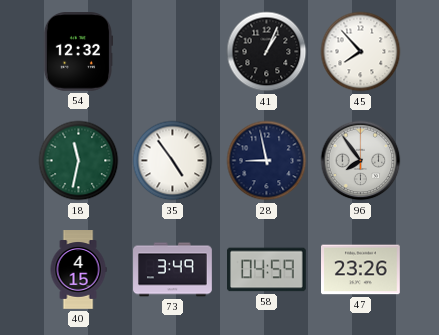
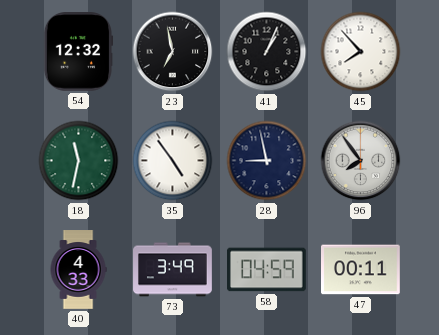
23: none -> 6:58
40: 4:15 -> 4:33
47: 23:26 -> 00:11
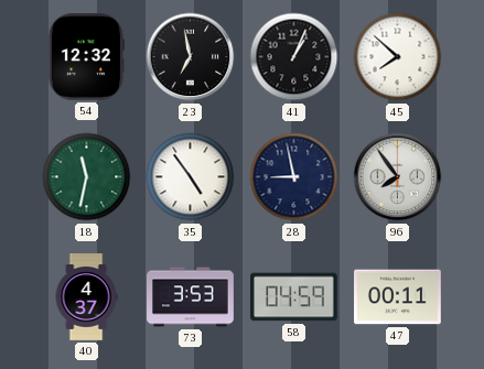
45: 7:53 -> 7:52
40: 4:33 -> 4:37
73: 3:49 -> 3:53
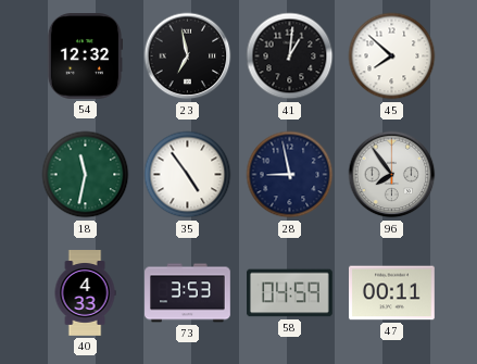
41: 1:04 -> 1:01
40: 4:37 -> 4:33
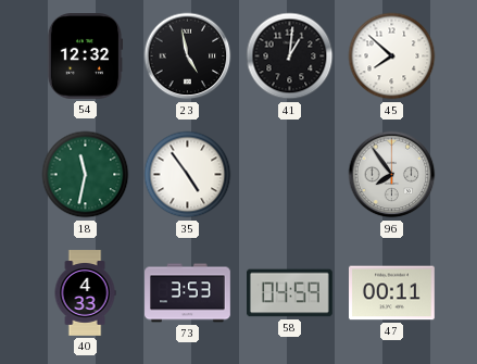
23: 6:58 -> 4:58
28: 8:58 -> none
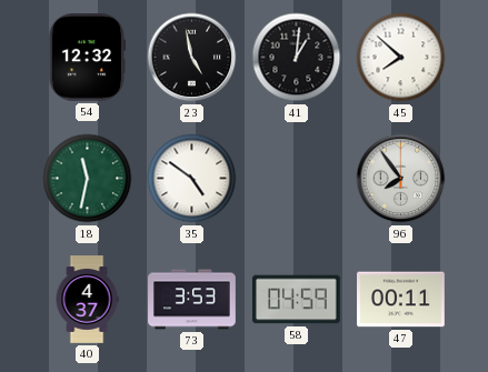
35: 4:54 -> 4:51
40: 4:33 -> 4:37
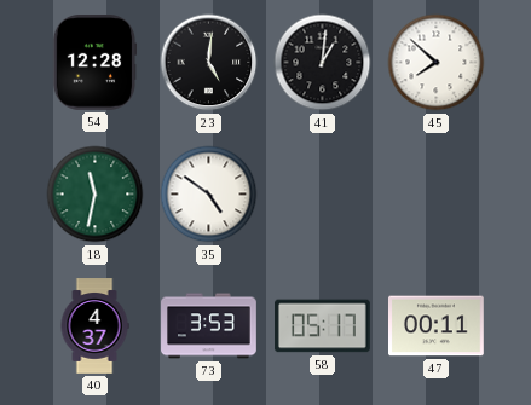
54: 12:32 -> 12:28
23: 4:58 -> 5:01
96: 7:54 -> none
58: 04:59 -> 05:17
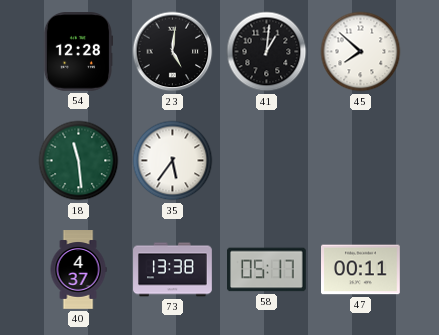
18: 11:32 -> 11:29
35: 4:51 -> 5:36
73: 3:53 -> 13:38
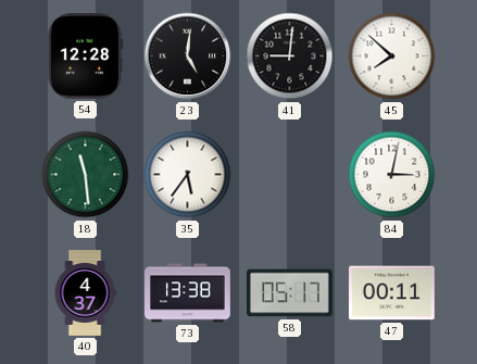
41: 1:01 -> 9:01
84: none -> 3:02
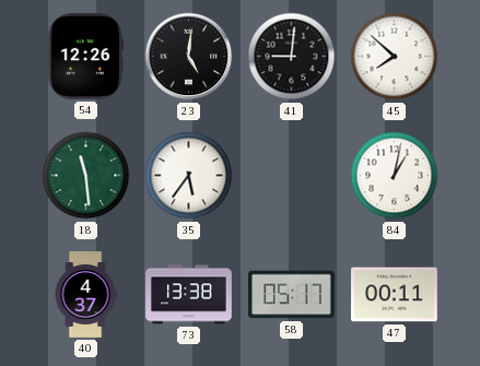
54: 12:28 -> 12:26
84: 3:02 -> 1:02
